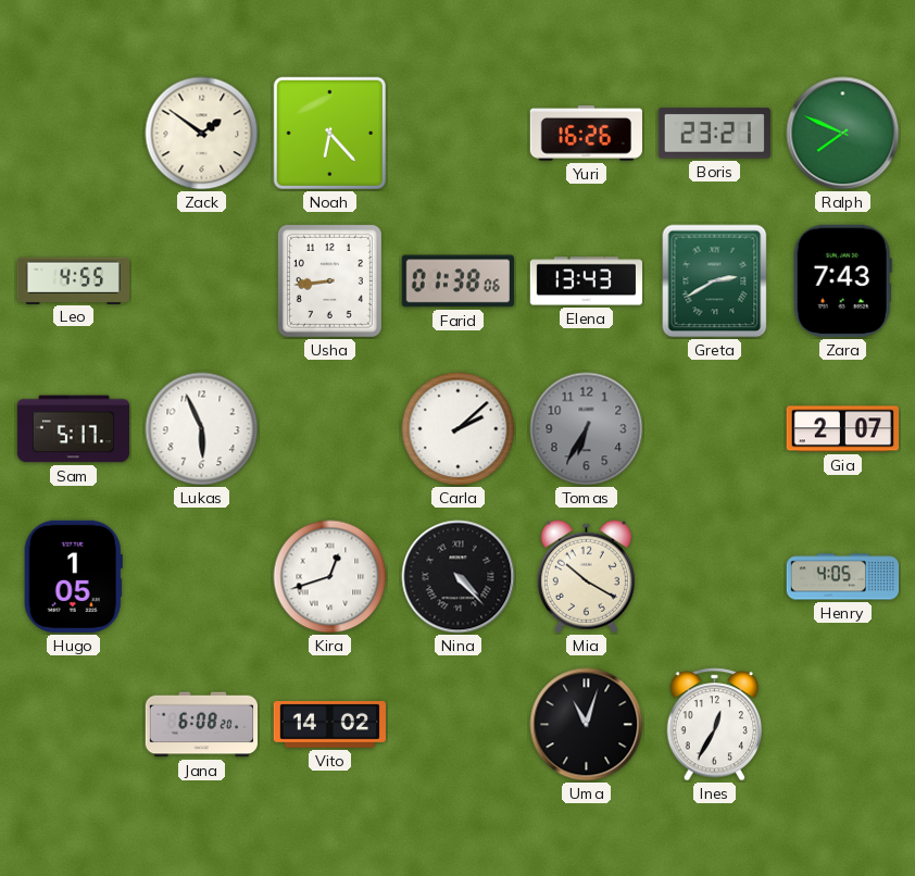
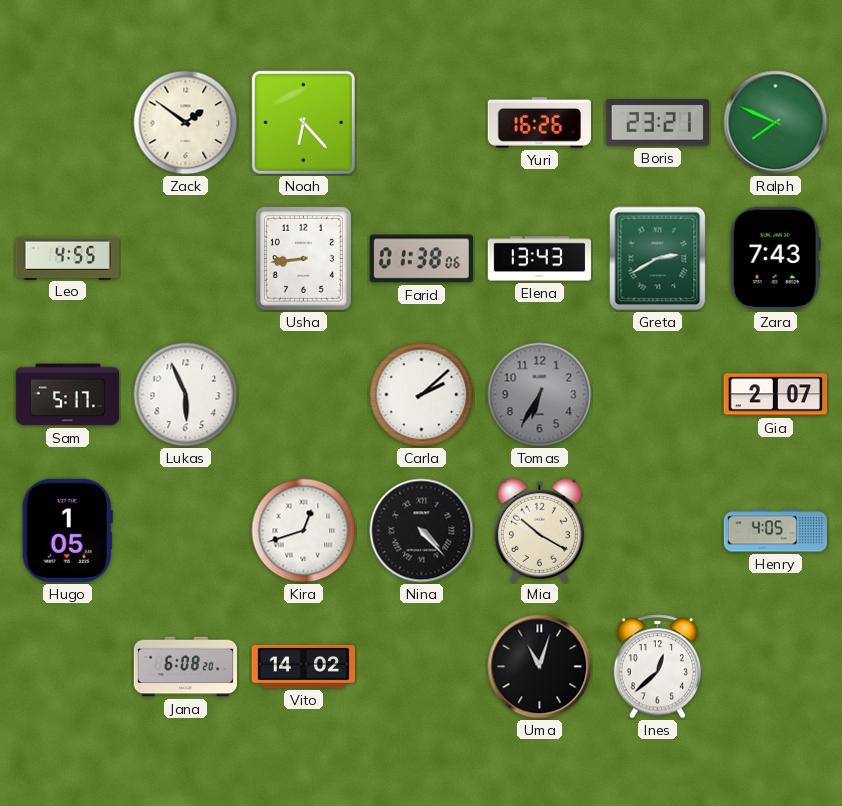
Ines: 12:35 -> 12:38
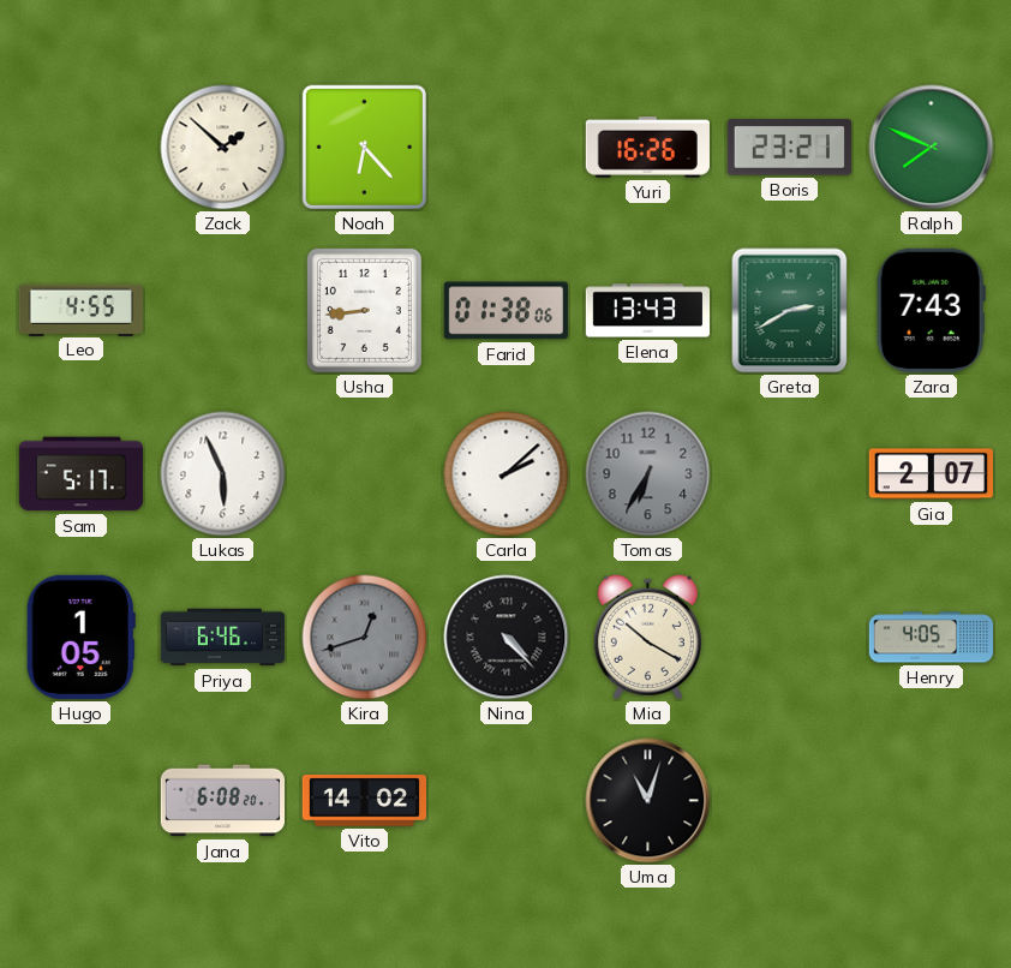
Zack: 1:51 -> 1:52
Priya: none -> 6:46
Kira dial: white -> grey
Ines: 12:38 -> none
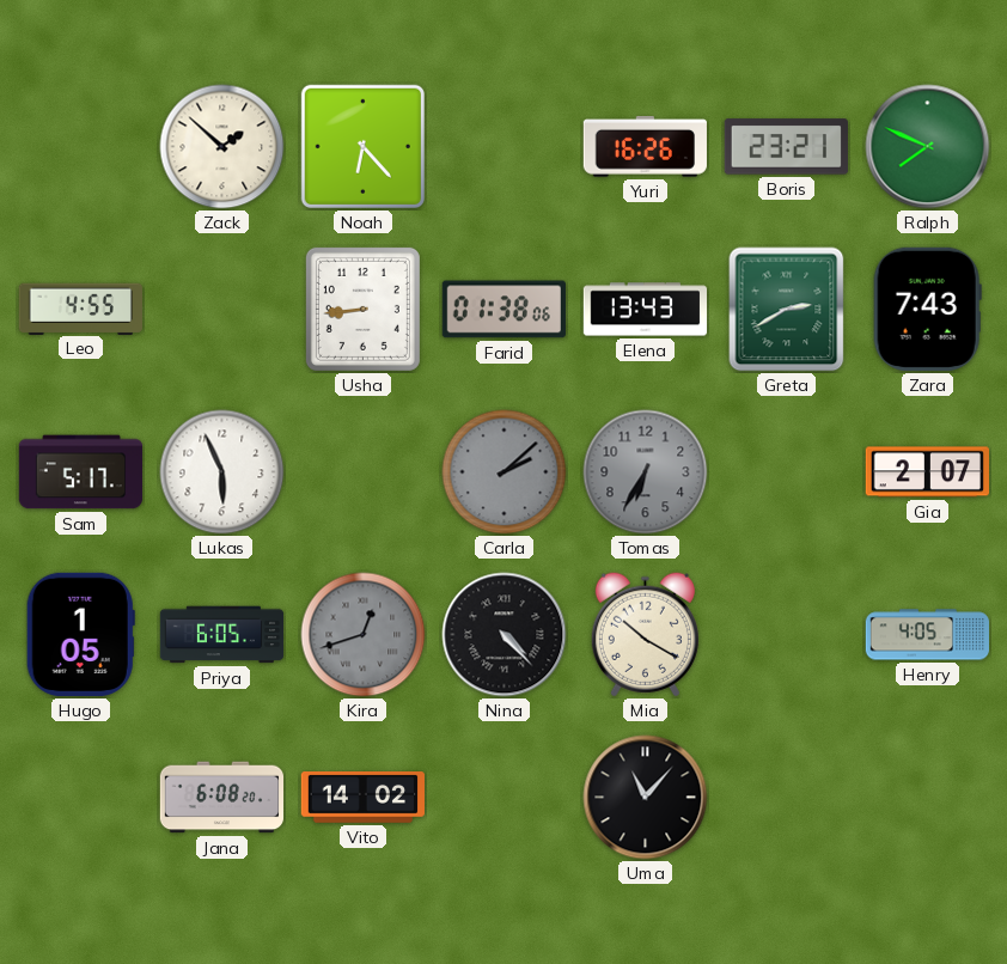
Carla dial: white -> grey
Priya: 6:46 -> 6:05
Uma: 11:03 -> 11:07
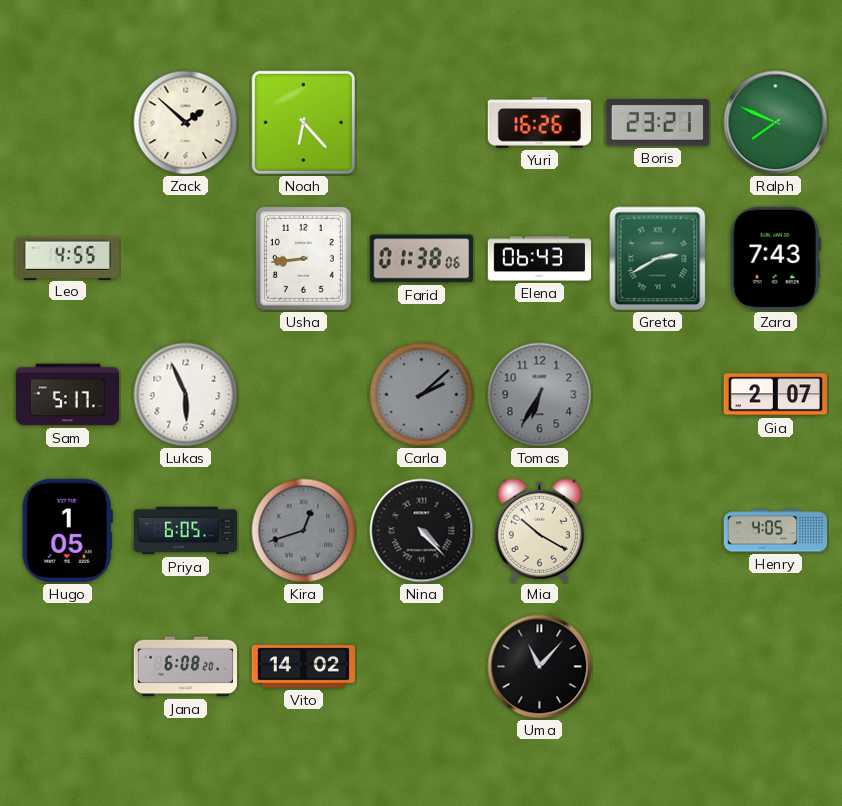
Elena: 13:43 -> 06:43
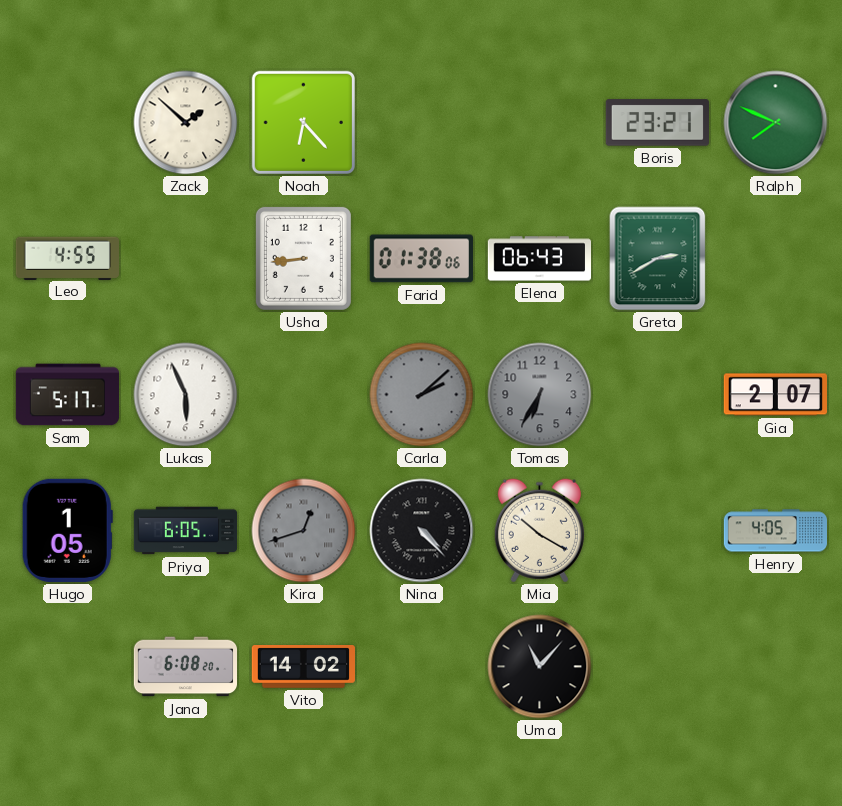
Yuri: 16:26 -> none
Zara: 7:43 -> none
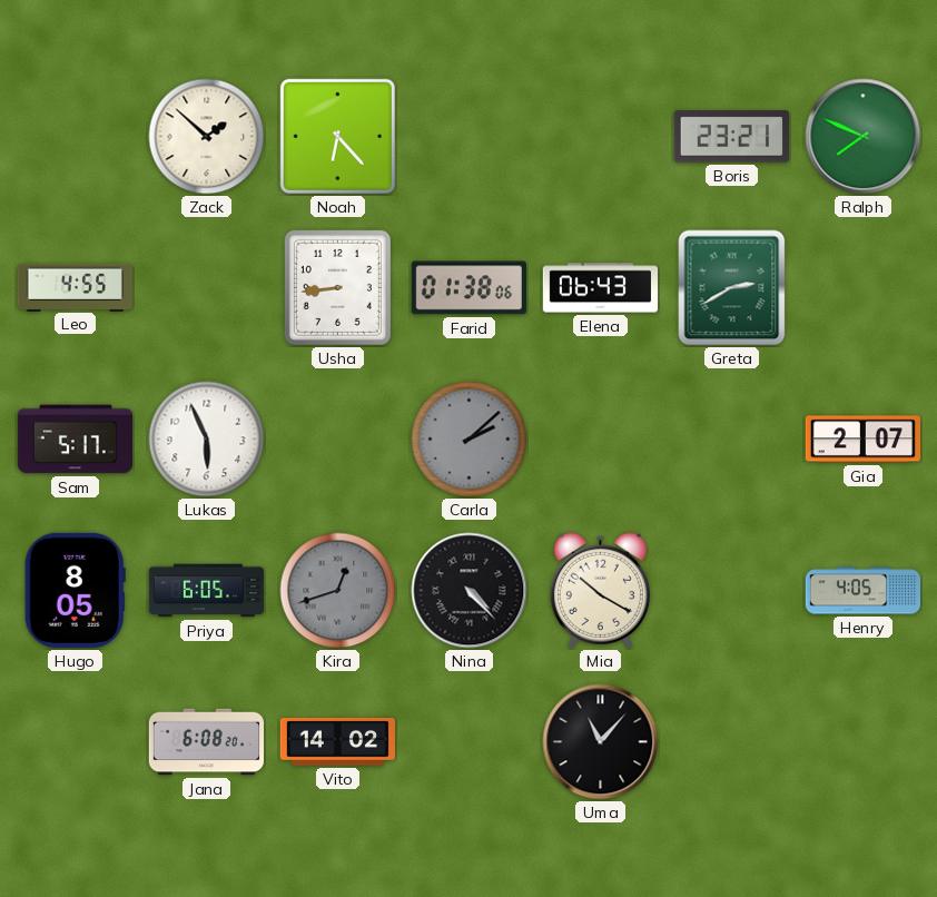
Tomas: 6:35 -> none
Hugo: 1:05 -> 8:05
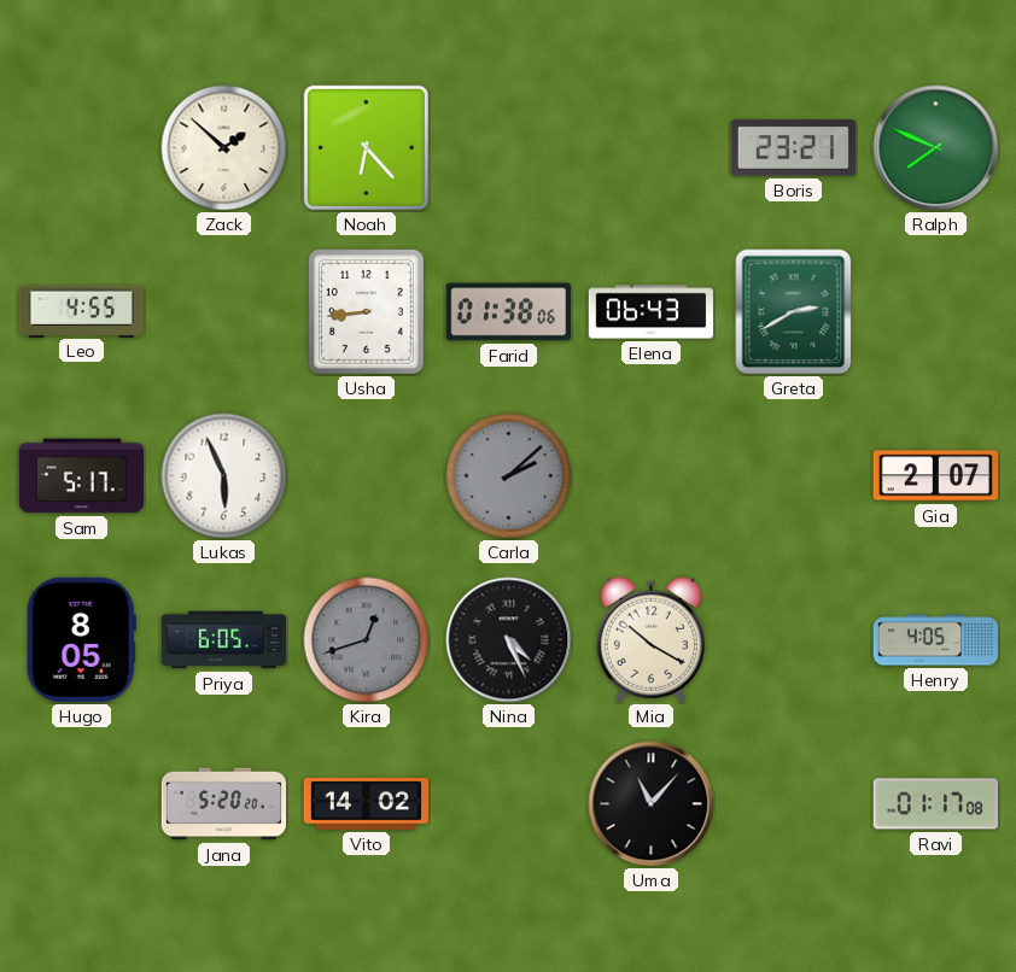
Nina: 4:23 -> 4:26
Jana: 6:08 -> 5:20
Ravi: none -> 01:17
